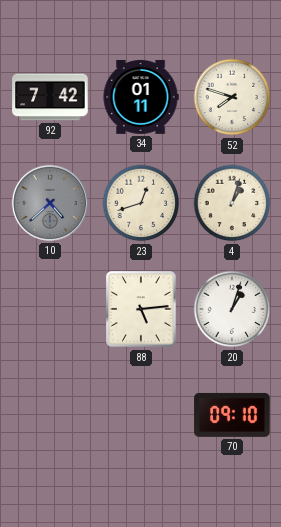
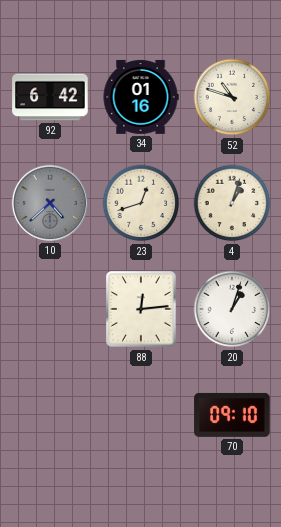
92: 7:42 -> 6:42
34: 01:11 -> 01:16
52: 7:48 -> 10:48
88: 5:14 -> 12:14
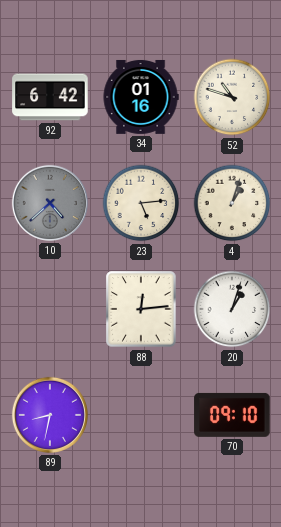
23: 12:42 -> 5:14
89: none -> 8:32
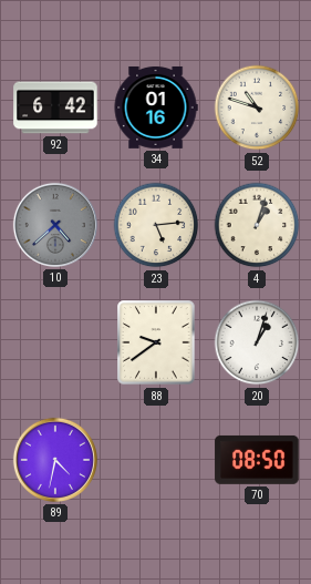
88: 12:14 -> 9:39
89: 8:32 -> 4:32
70: 09:10 -> 08:50
